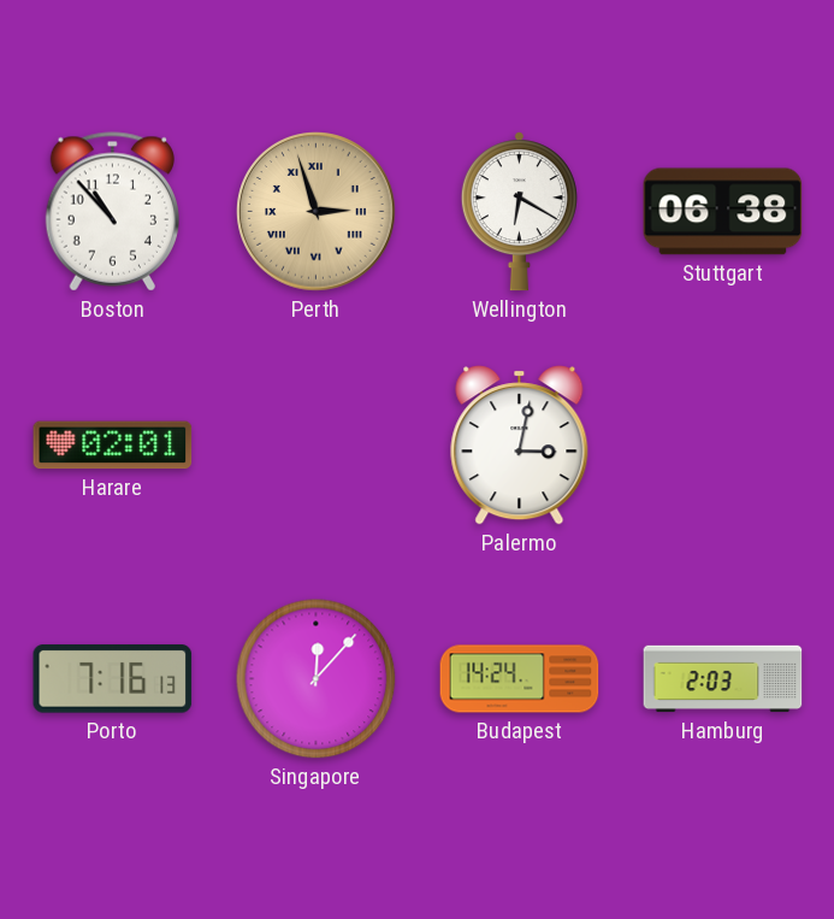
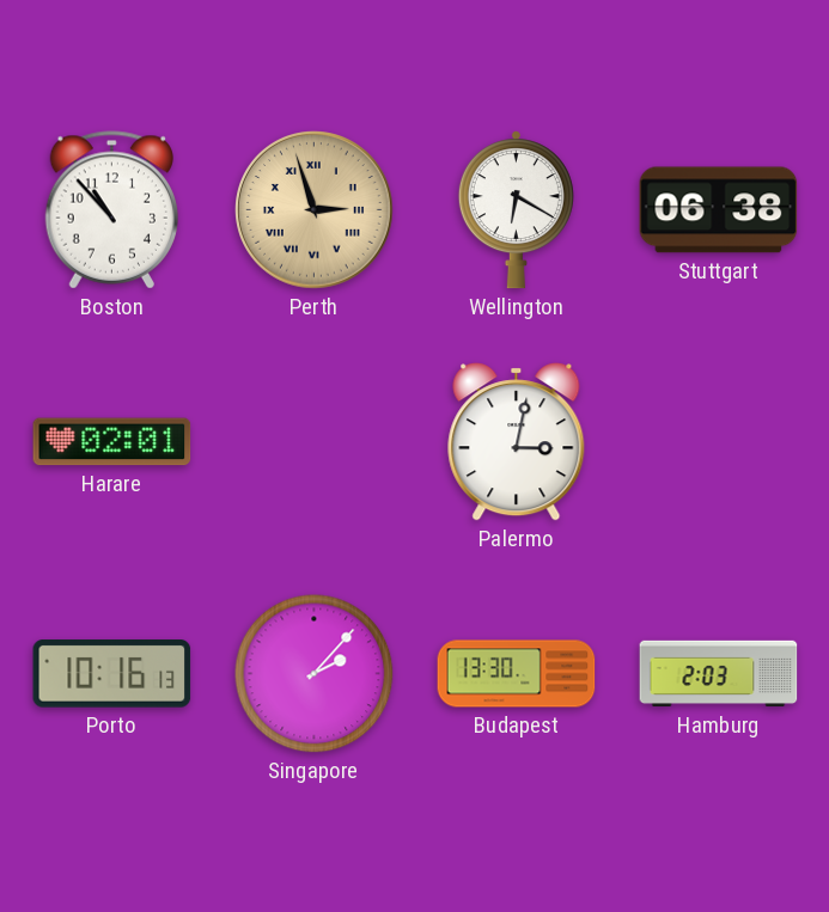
Porto: 7:16 -> 10:16
Singapore: 12:07 -> 2:07
Budapest: 14:24 -> 13:30
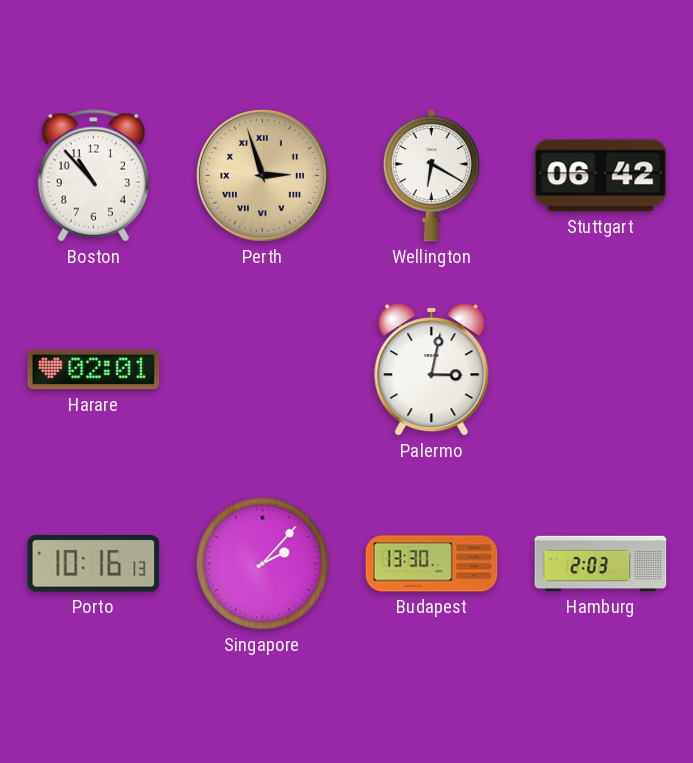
Stuttgart: 06:38 -> 06:42
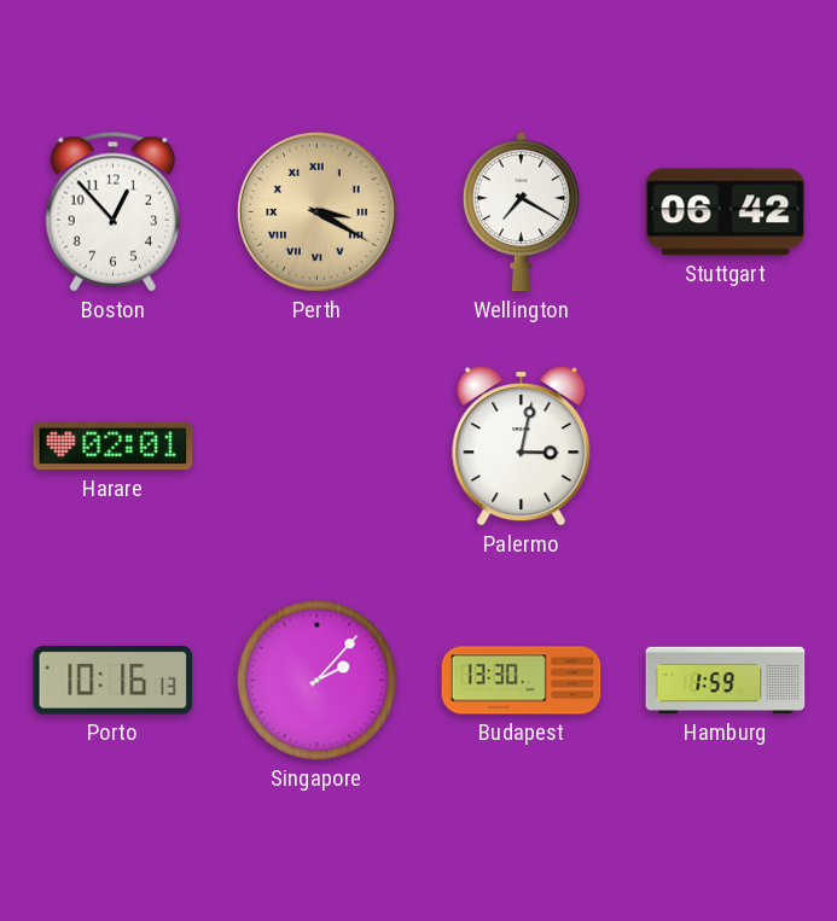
Boston: 10:53 -> 12:53
Perth: 2:57 -> 3:20
Wellington: 6:20 -> 7:20
Hamburg: 2:03 -> 1:59
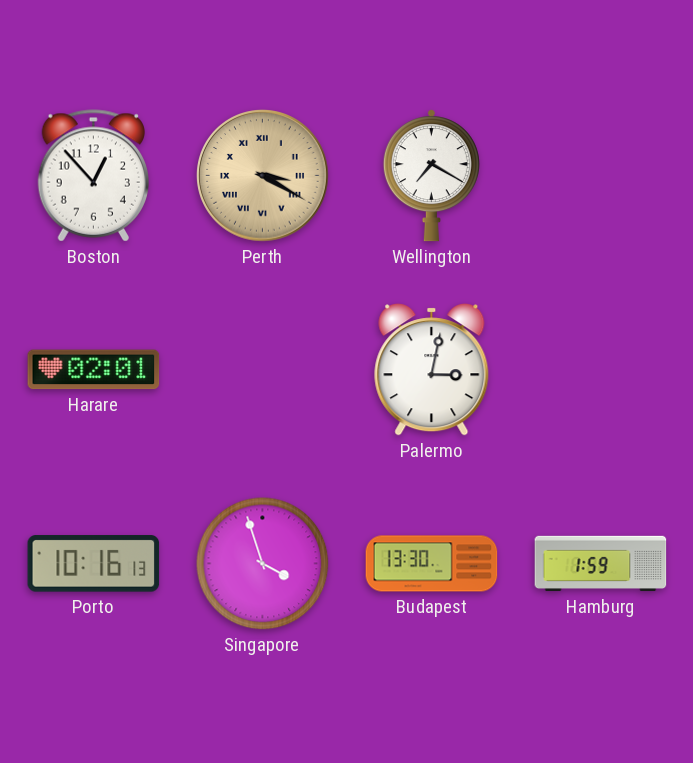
Stuttgart: 06:42 -> none
Singapore: 2:07 -> 3:57
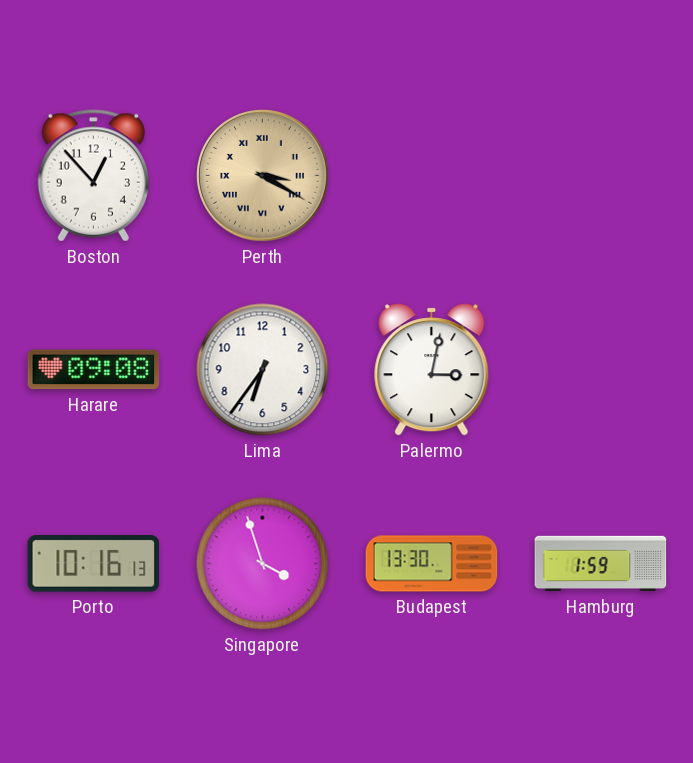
Wellington: 7:20 -> none
Harare: 02:01 -> 09:08
Lima: none -> 6:36
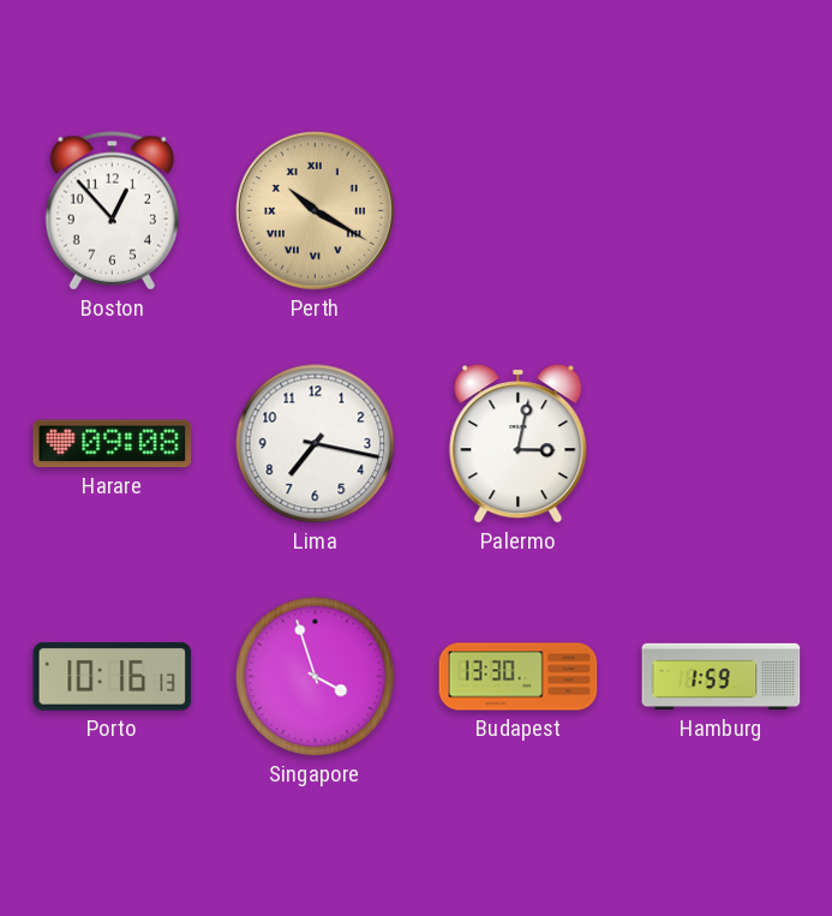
Perth: 3:20 -> 10:20
Lima: 6:36 -> 7:17
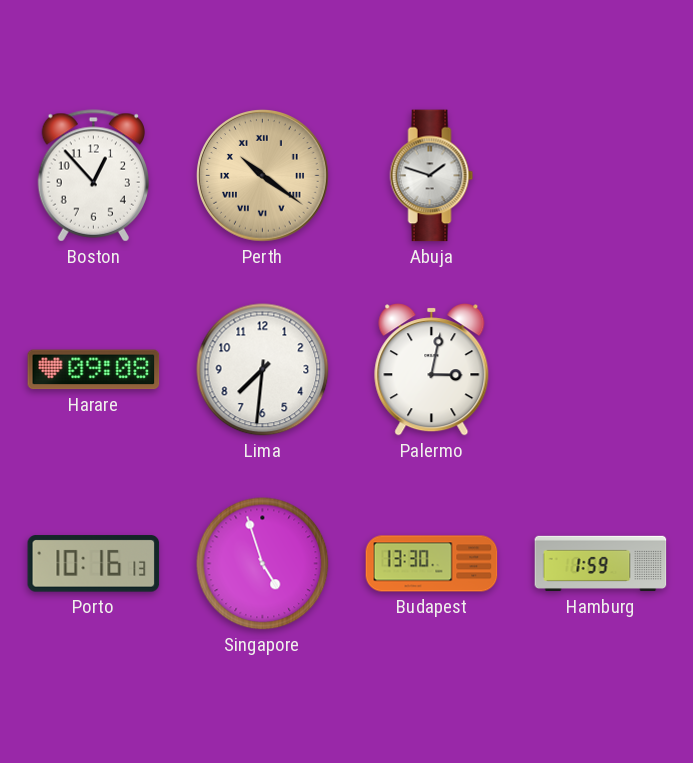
Perth: 10:20 -> 10:21
Abuja: none -> 1:48
Lima: 7:17 -> 7:31
Singapore: 3:57 -> 4:57
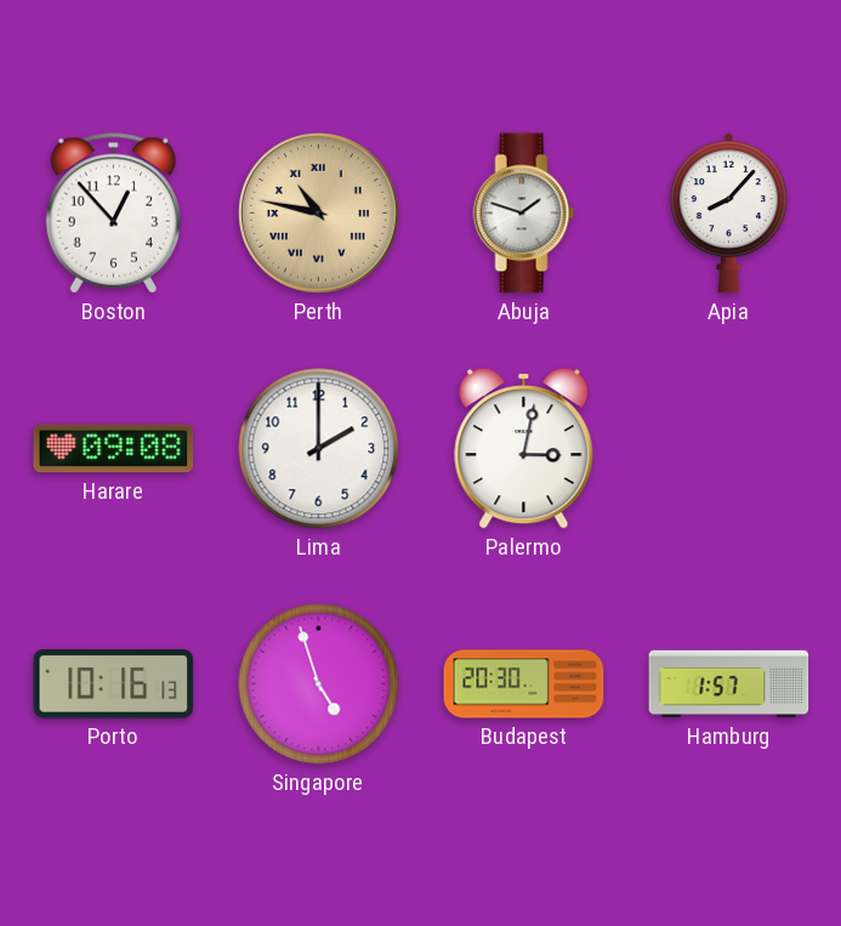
Perth: 10:21 -> 10:47
Apia: none -> 8:07
Lima: 7:31 -> 2:00
Budapest: 13:30 -> 20:30
Hamburg: 1:59 -> 1:57
